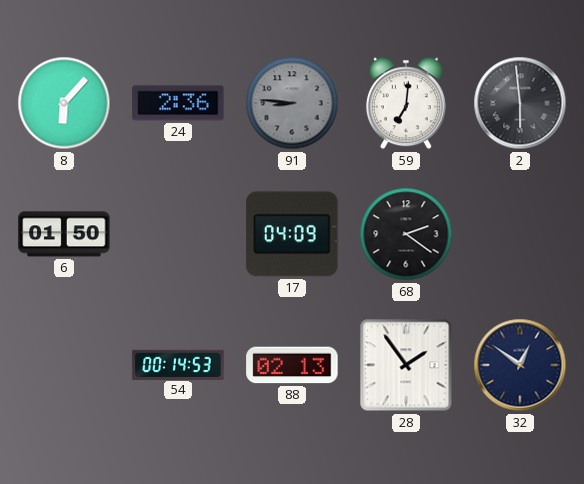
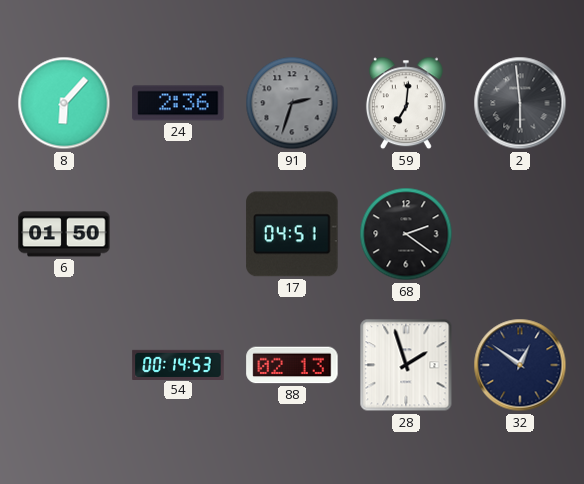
91: 8:46 -> 2:33
17: 04:09 -> 04:51
28: 1:54 -> 1:57
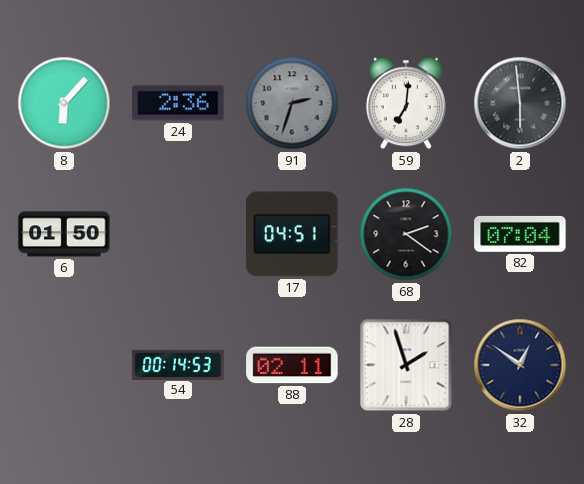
82: none -> 07:04
88: 02:13 -> 02:11
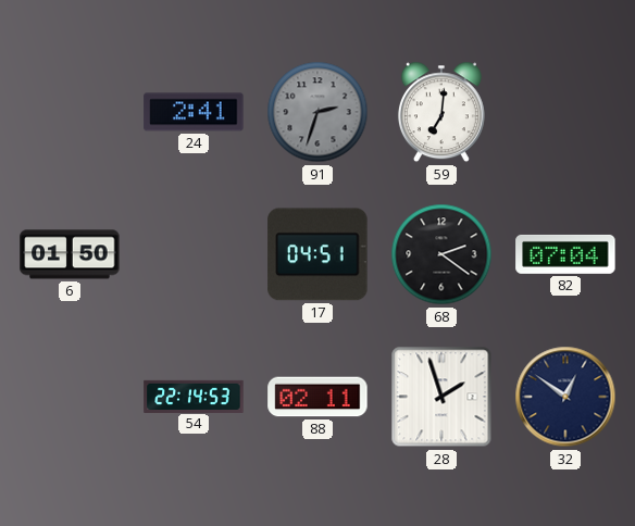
8: 6:07 -> none
24: 2:36 -> 2:41
2: 5:59 -> none
54: 00:14 -> 22:14
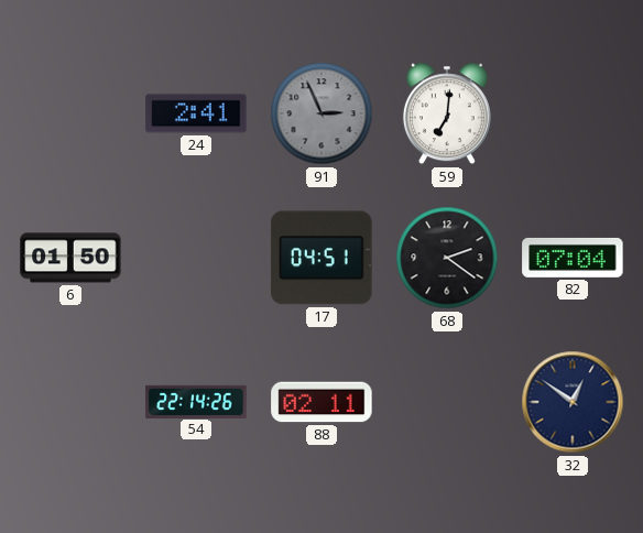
91: 2:33 -> 2:56
54: 22:14:53 -> 22:14:26
28: 1:57 -> none
